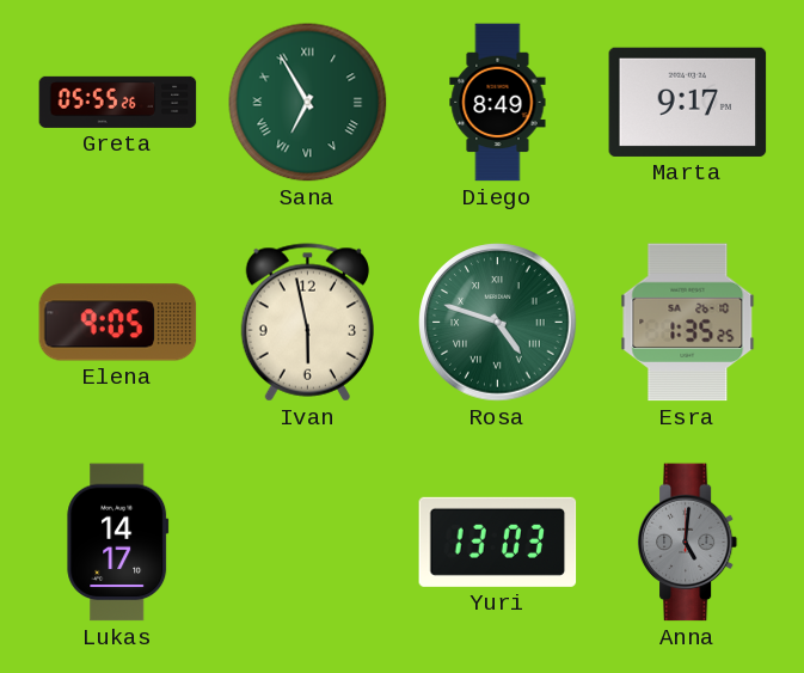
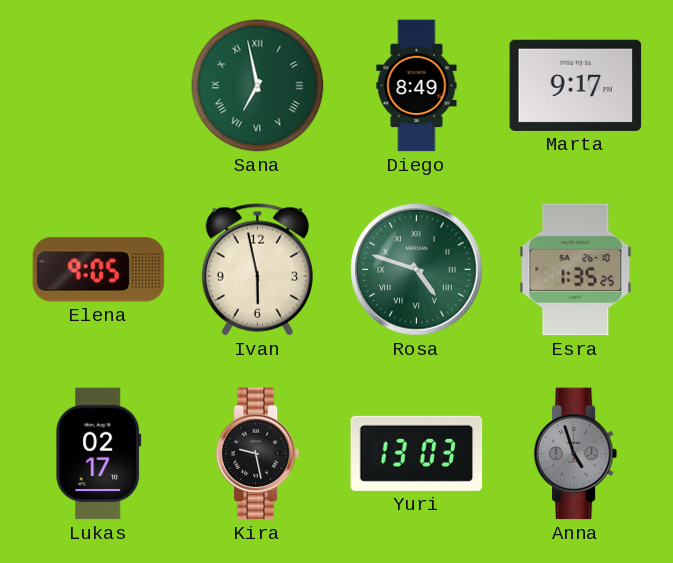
Greta: 05:55 -> none
Sana: 6:55 -> 6:58
Lukas: 14:17 -> 02:17
Kira: none -> 9:28
Anna: 5:01 -> 4:57
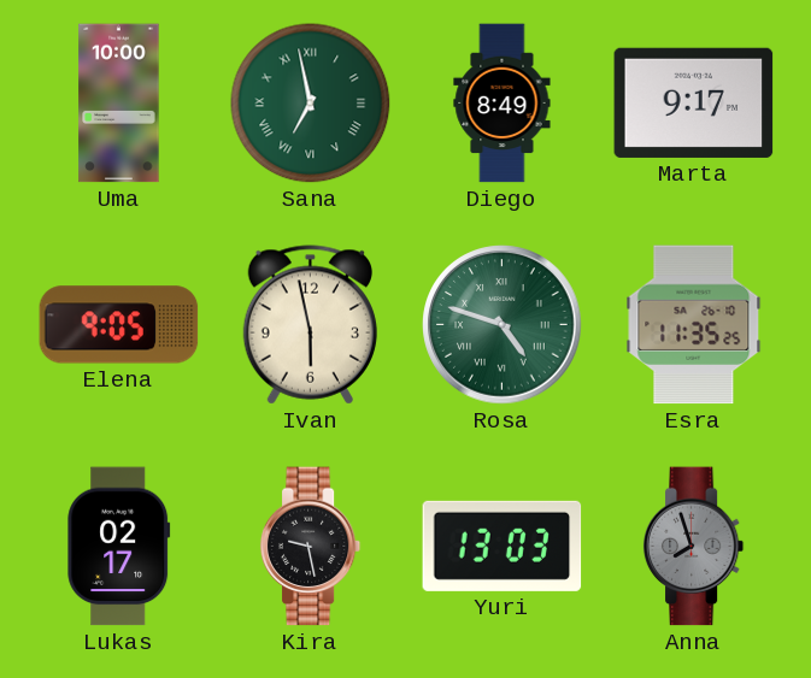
Uma: none -> 10:00
Esra: 1:35 -> 11:35
Anna: 4:57 -> 7:57
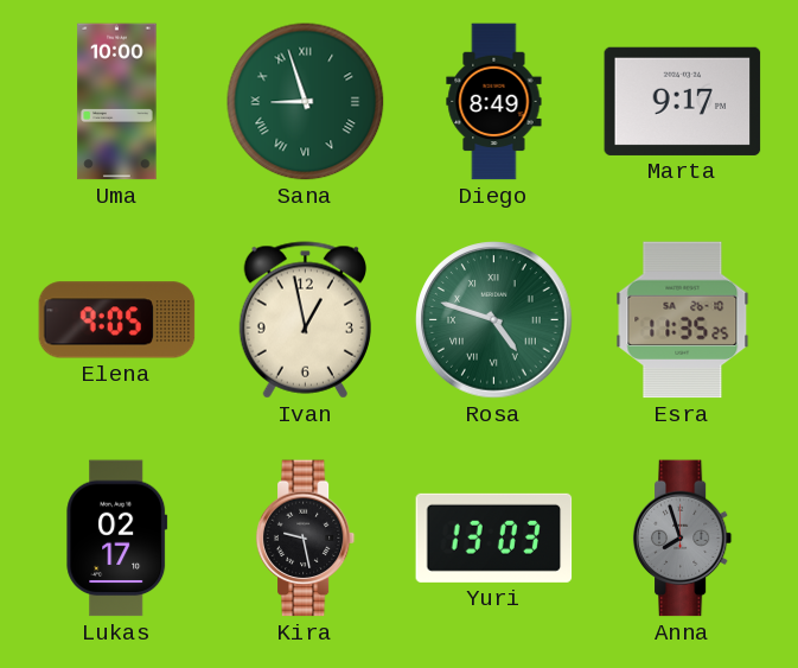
Sana: 6:58 -> 8:57
Ivan: 5:58 -> 12:58
